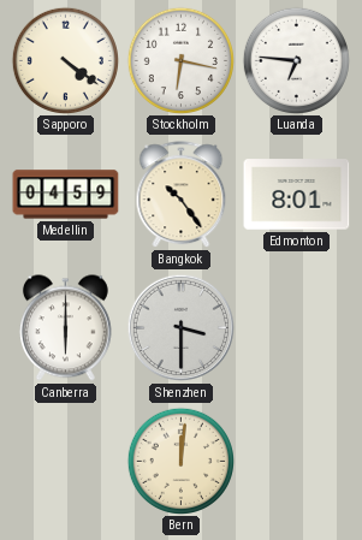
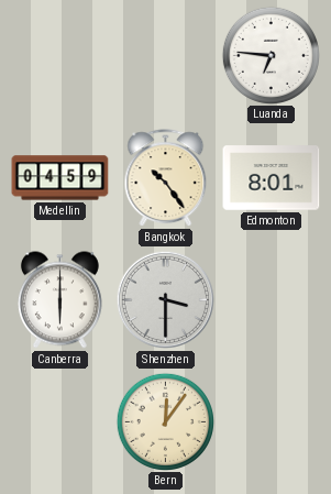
Sapporo: 4:21 -> none
Stockholm: 6:17 -> none
Bern: 12:01 -> 12:06
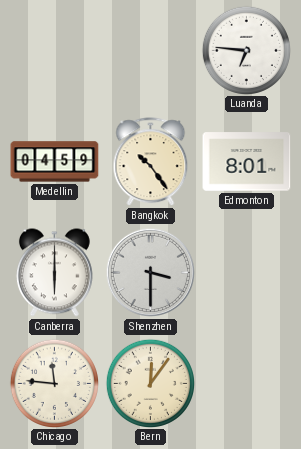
Chicago: none -> 11:46
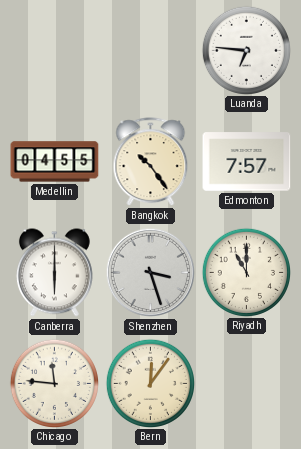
Medellin: 04:59 -> 04:55
Edmonton: 8:01 -> 7:57
Shenzhen: 3:30 -> 3:27
Riyadh: none -> 11:00
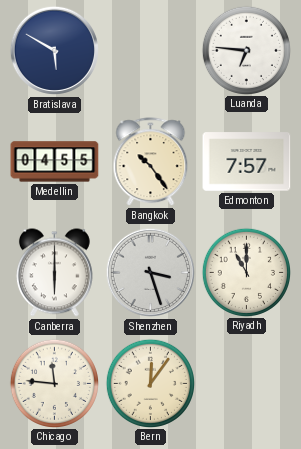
Bratislava: none -> 5:50
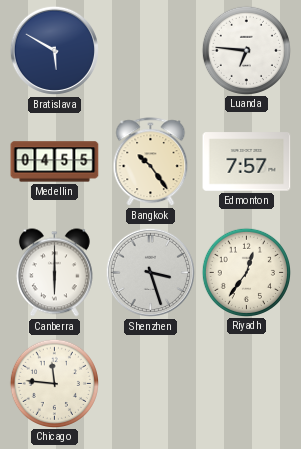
Riyadh: 11:00 -> 12:36
Bern: 12:06 -> none
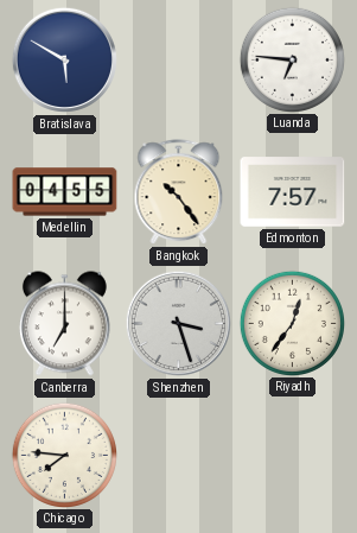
Canberra: 6:00 -> 7:00
Chicago: 11:46 -> 7:46
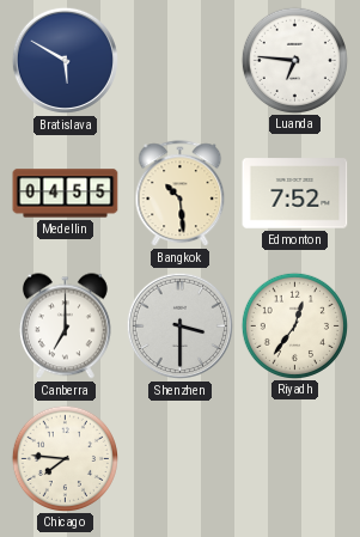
Bangkok: 10:24 -> 10:29
Edmonton: 7:57 -> 7:52
Shenzhen: 3:27 -> 3:30
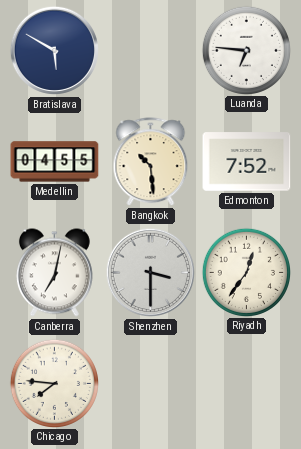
Canberra: 7:00 -> 7:02
